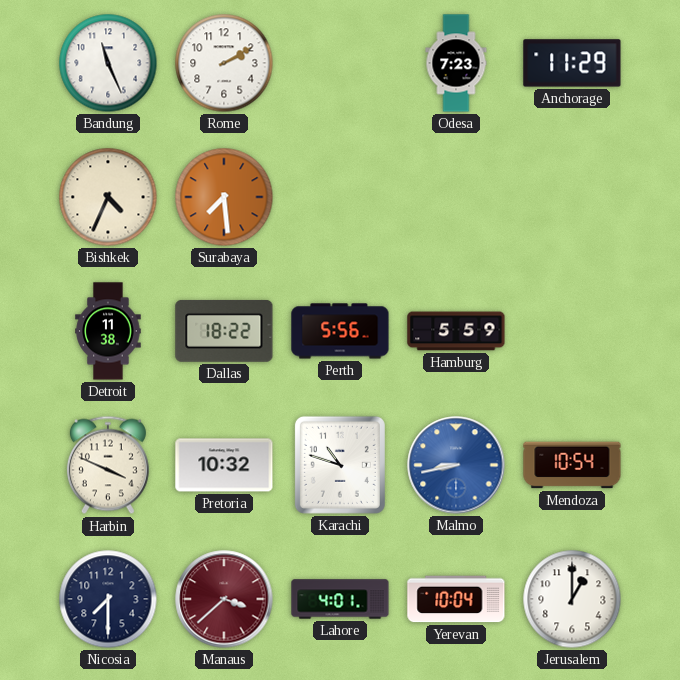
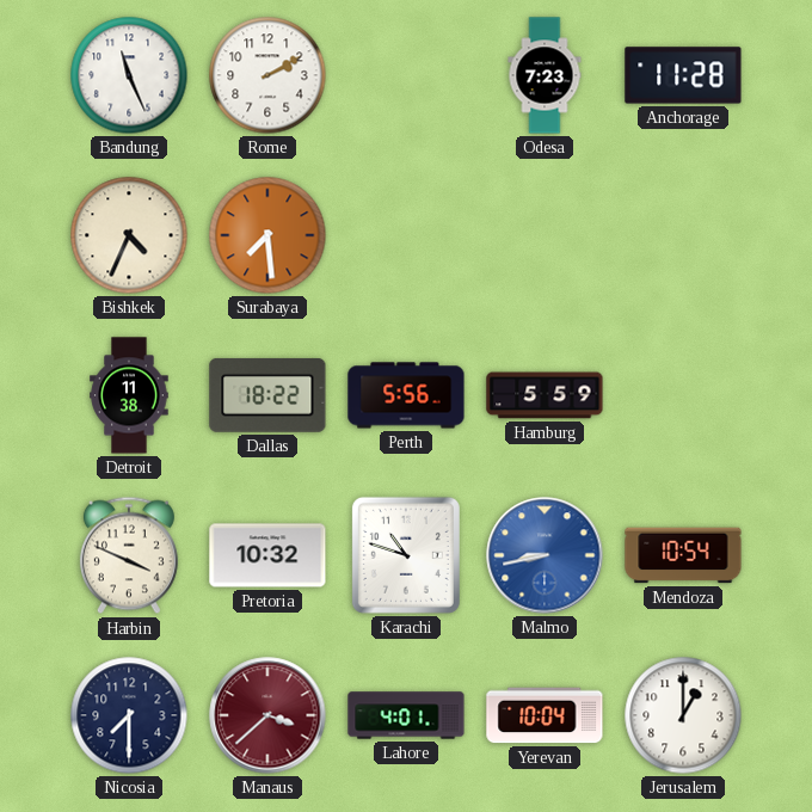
Anchorage: 11:29 -> 11:28
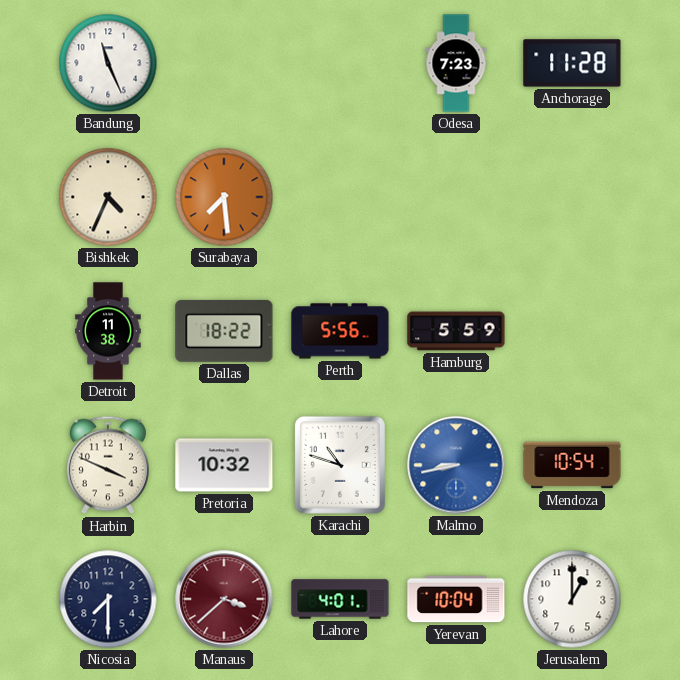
Rome: 2:10 -> none
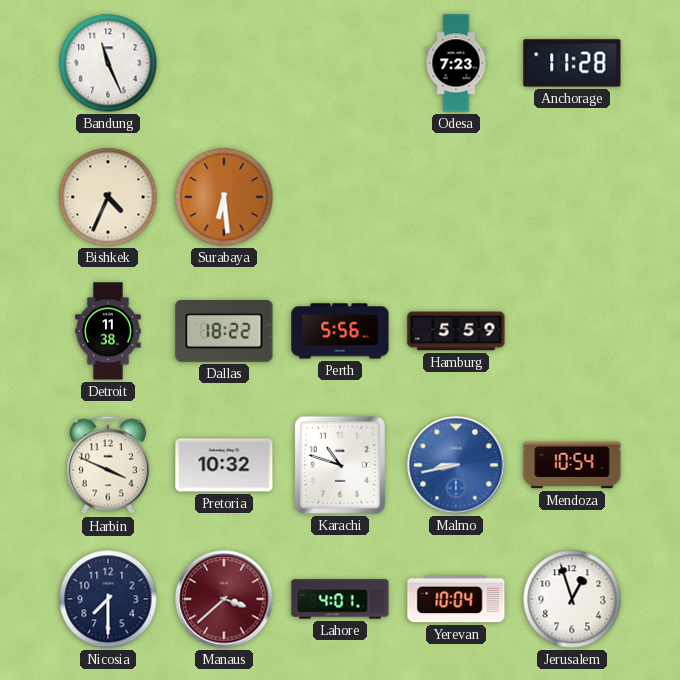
Surabaya: 7:29 -> 6:29
Jerusalem: 1:00 -> 12:57
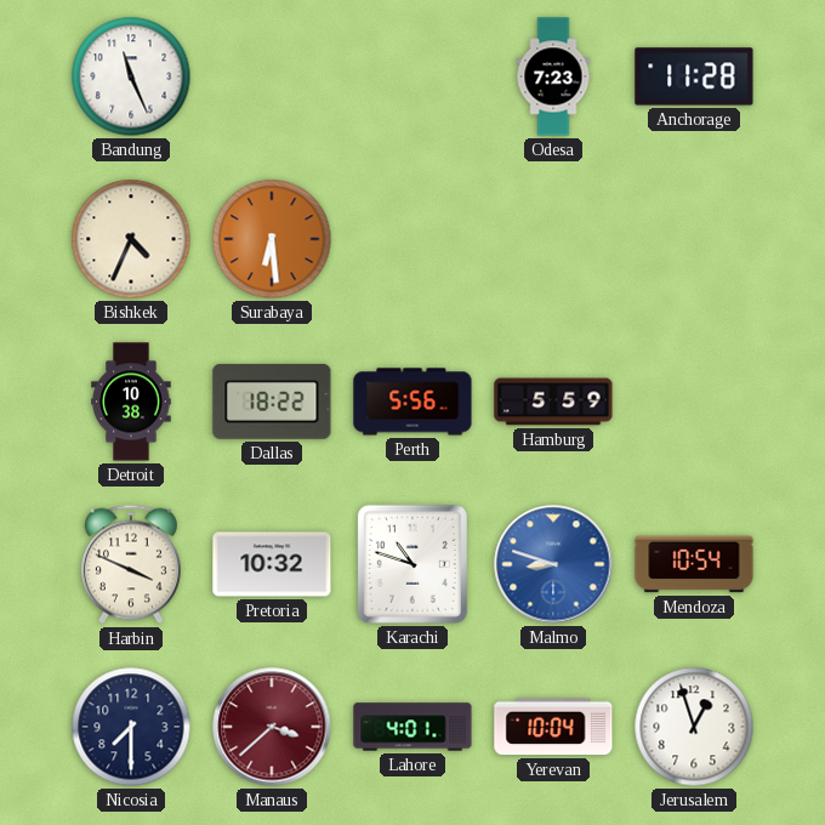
Detroit: 11:38 -> 10:38
Malmo: 8:43 -> 8:48
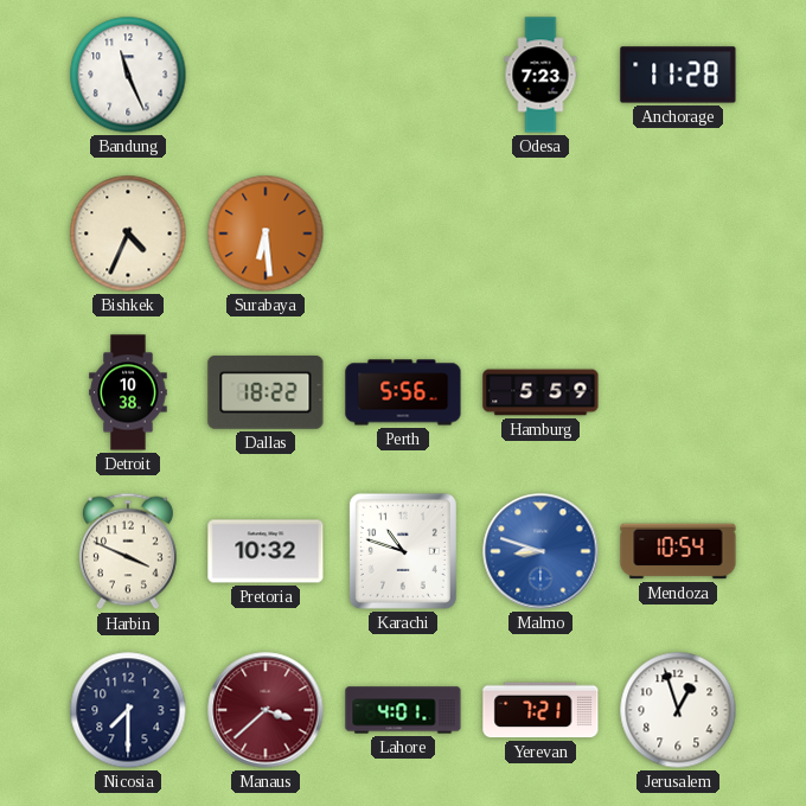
Yerevan: 10:04 -> 7:21
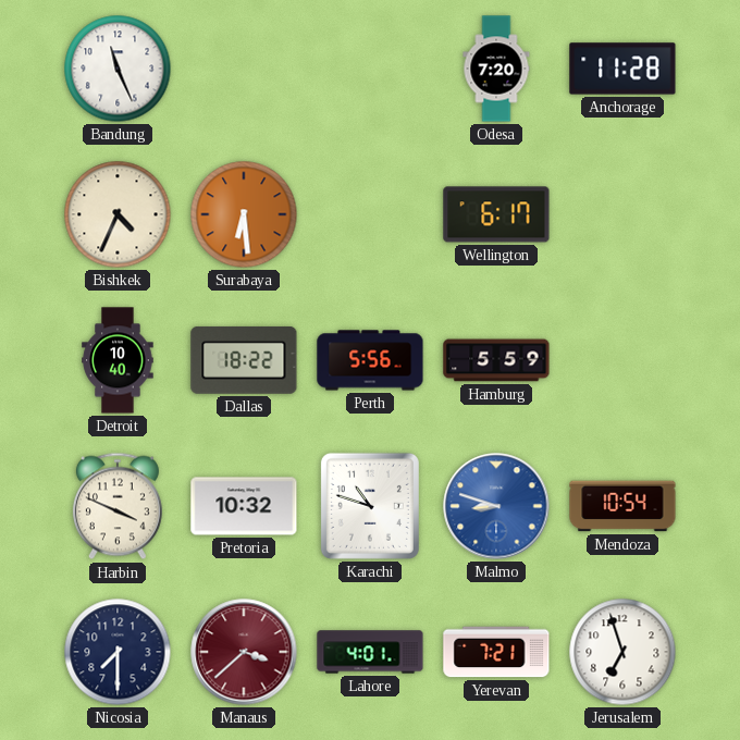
Odesa: 7:23 -> 7:20
Wellington: none -> 6:17
Detroit: 10:38 -> 10:40
Jerusalem: 12:57 -> 6:57
